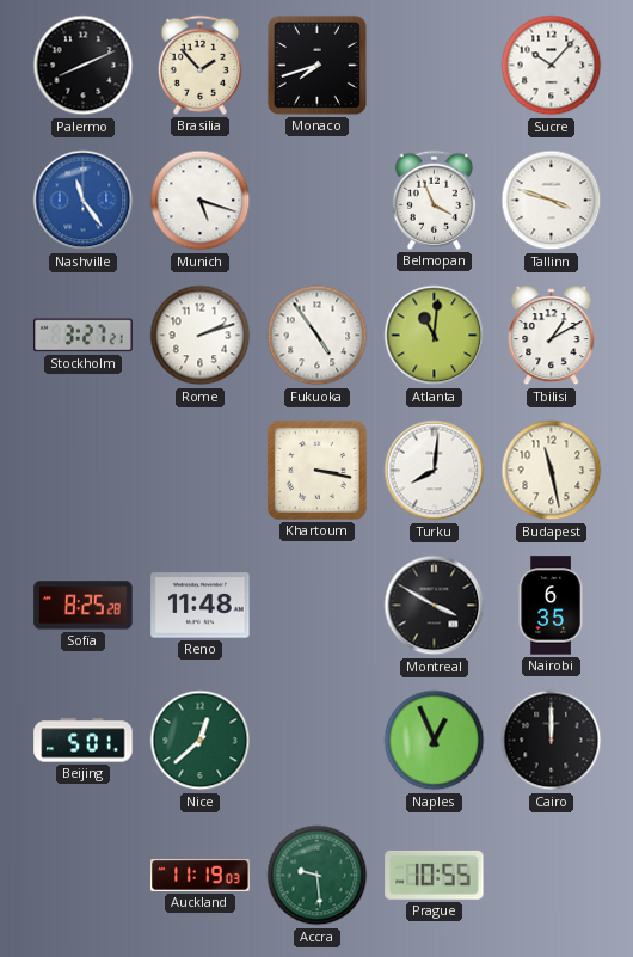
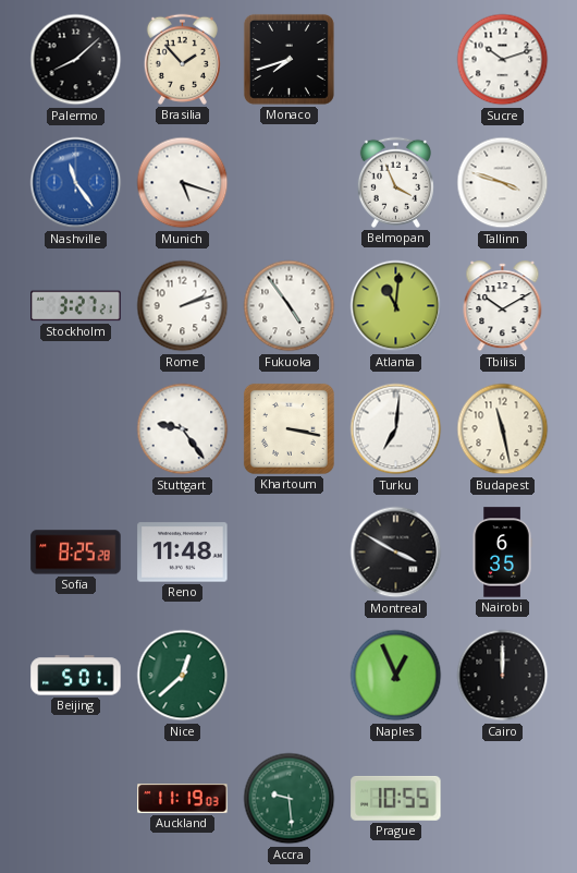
Palermo: 8:11 -> 8:08
Sucre: 10:07 -> 10:12
Tbilisi: 1:10 -> 10:10
Stuttgart: none -> 9:24
Turku: 8:01 -> 7:01
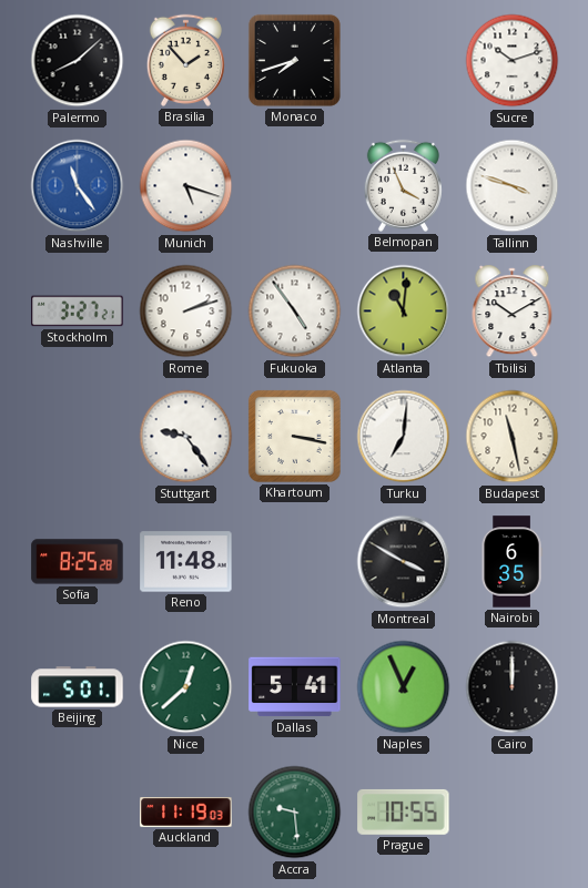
Dallas: none -> 5:41
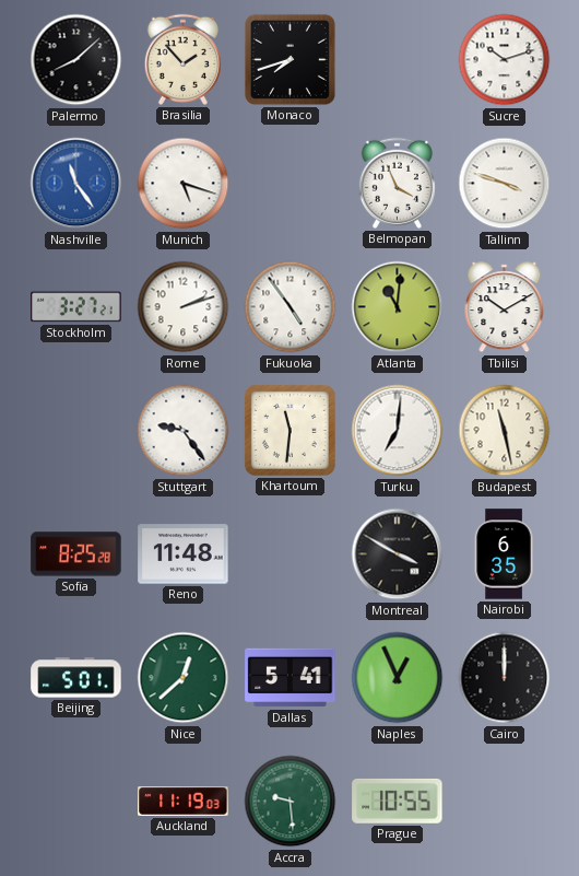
Khartoum: 3:17 -> 11:31
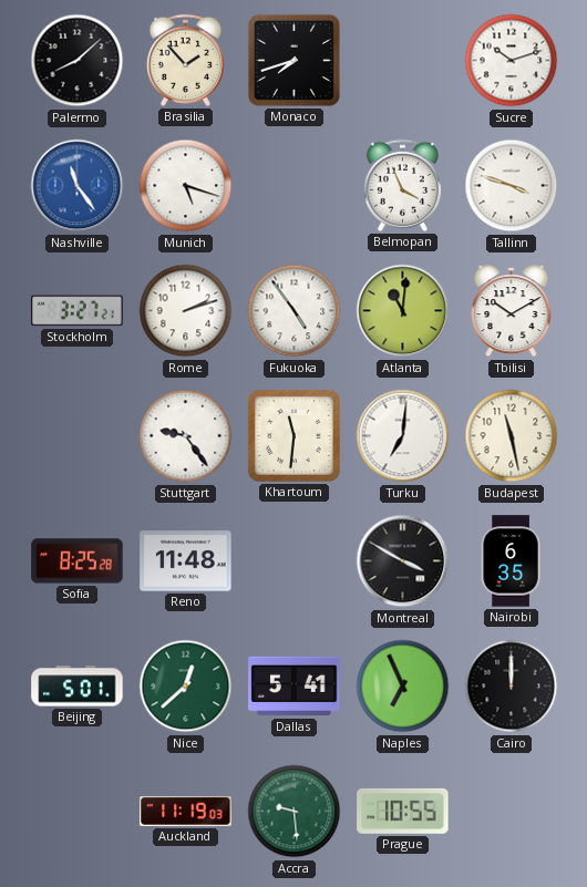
Naples: 12:56 -> 6:56
